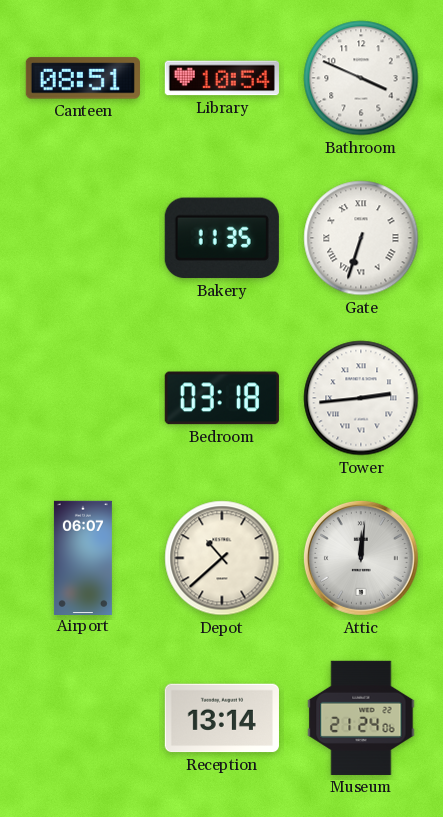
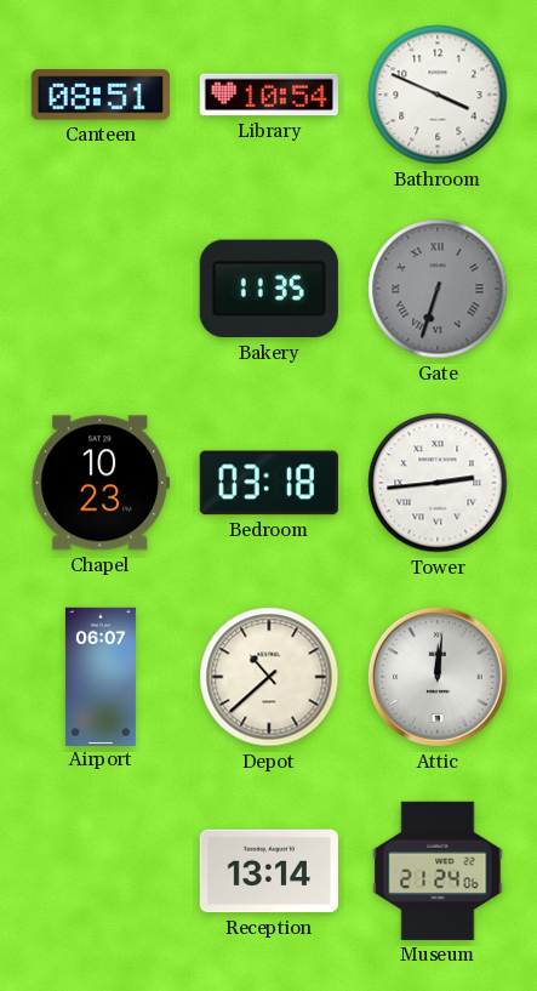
Gate dial: white -> grey
Chapel: none -> 10:23
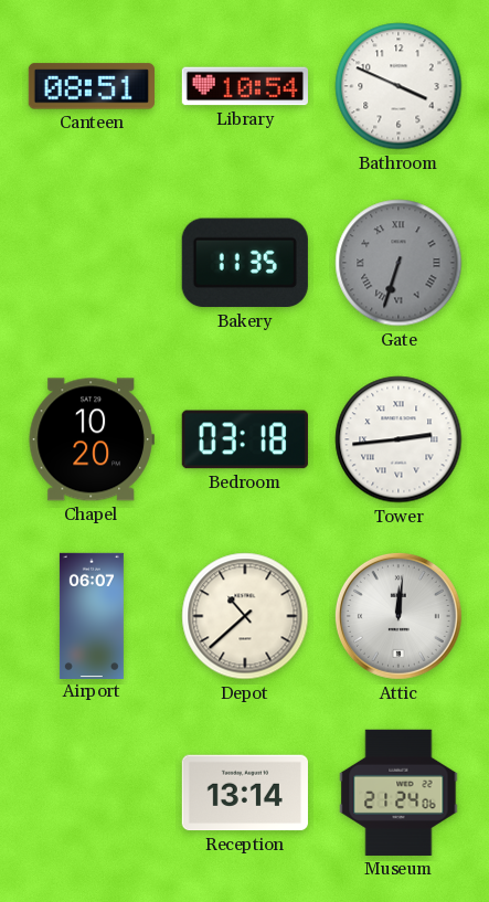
Chapel: 10:23 -> 10:20
